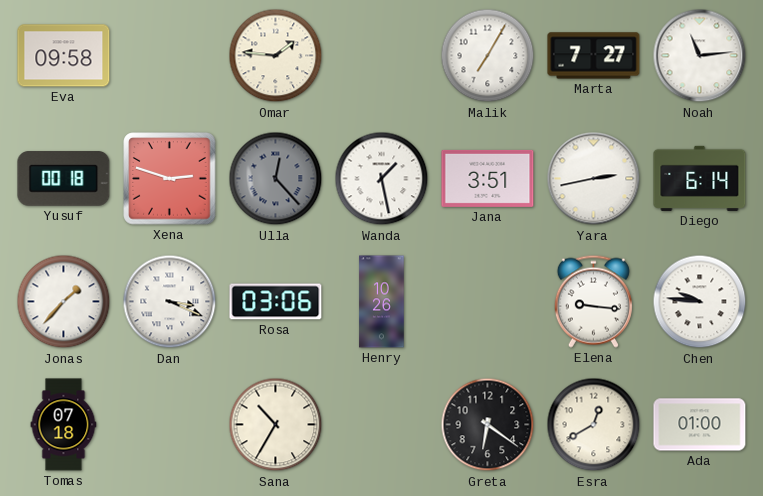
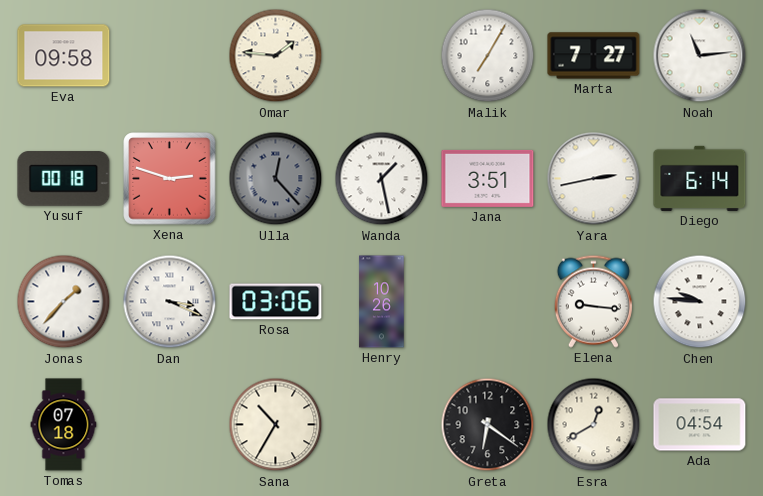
Ada: 01:00 -> 04:54
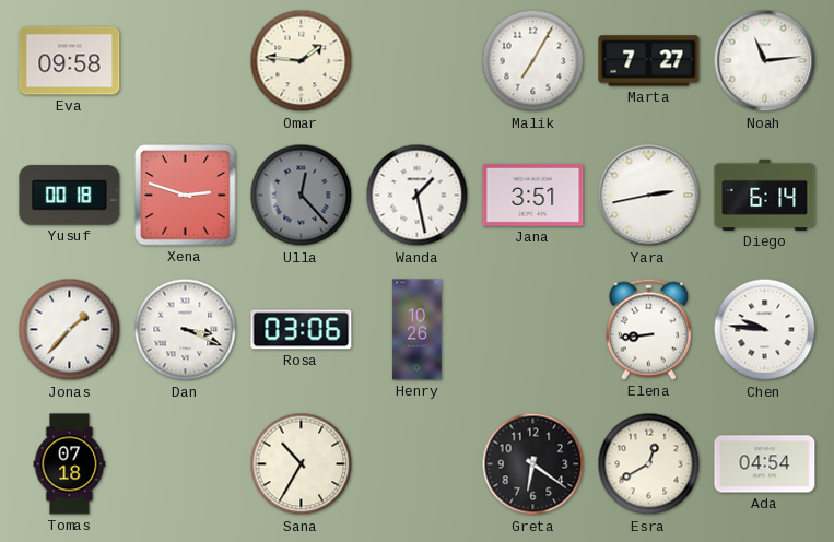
Elena: 9:16 -> 8:44
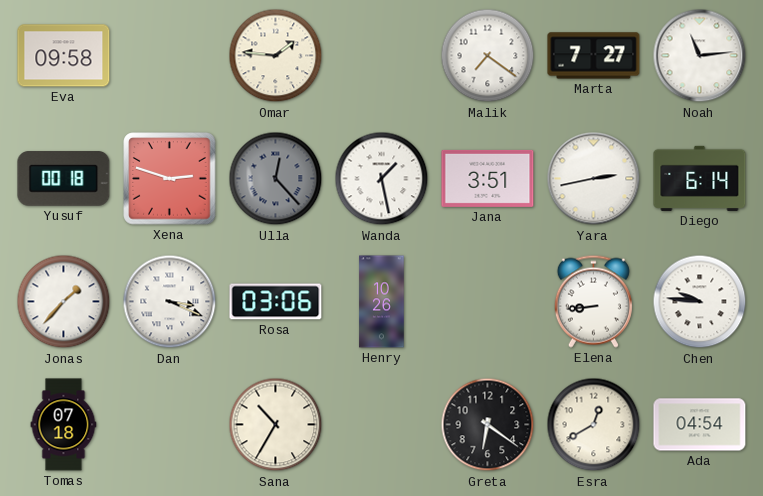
Malik: 7:05 -> 7:21
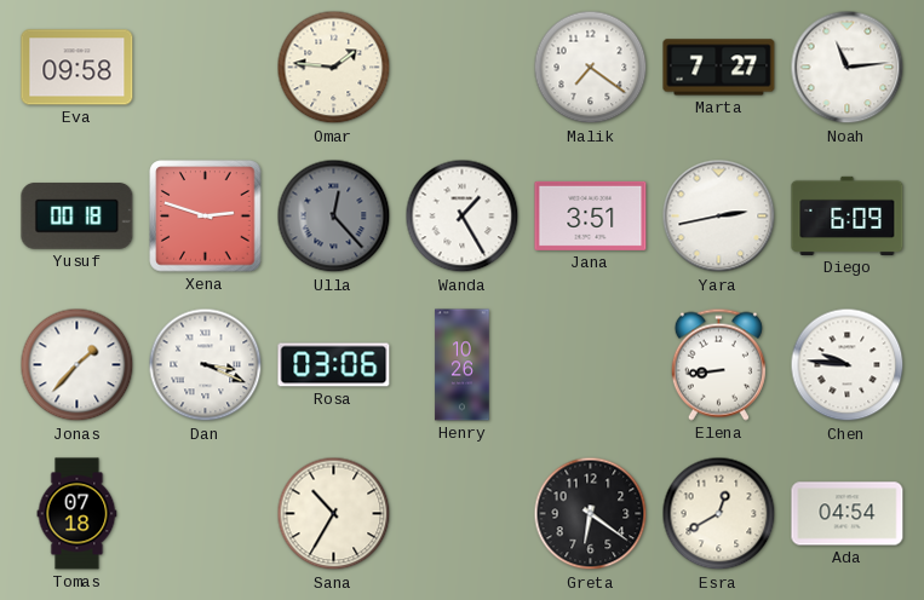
Wanda: 1:28 -> 1:25
Diego: 6:14 -> 6:09
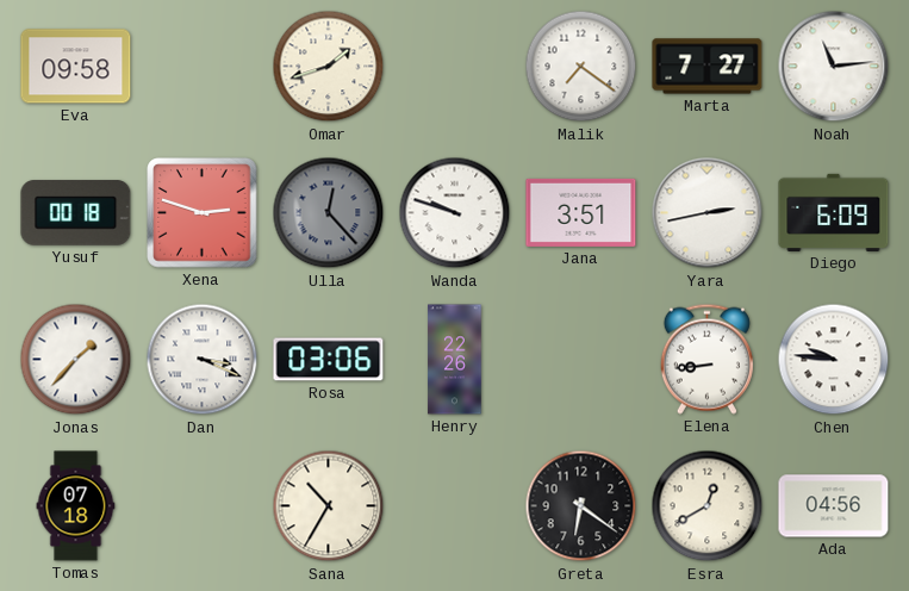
Omar: 1:46 -> 1:42
Wanda: 1:25 -> 9:48
Henry: 10:26 -> 22:26
Ada: 04:54 -> 04:56
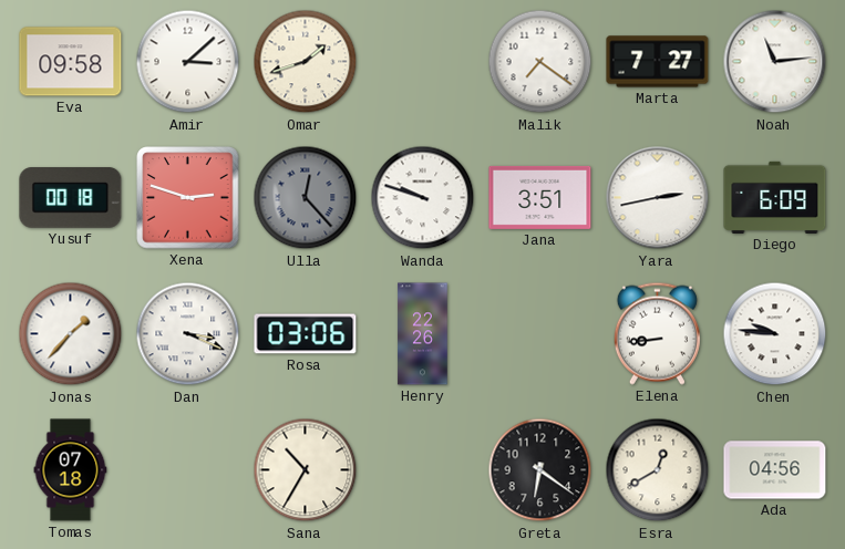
Amir: none -> 3:08
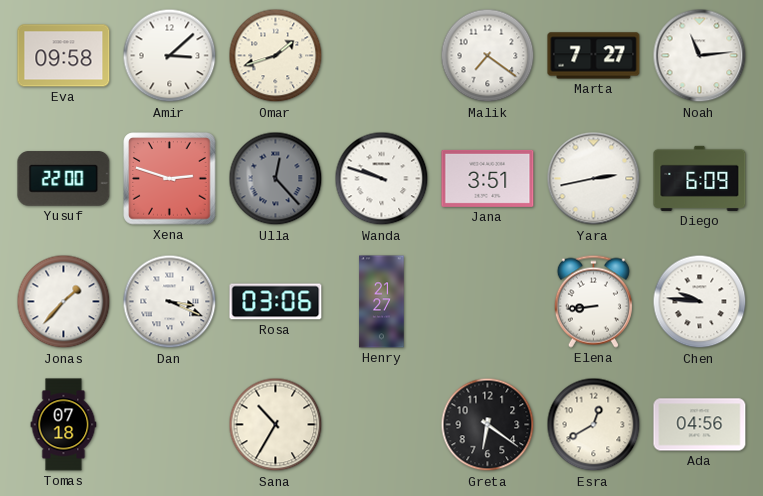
Yusuf: 00:18 -> 22:00
Henry: 22:26 -> 21:27
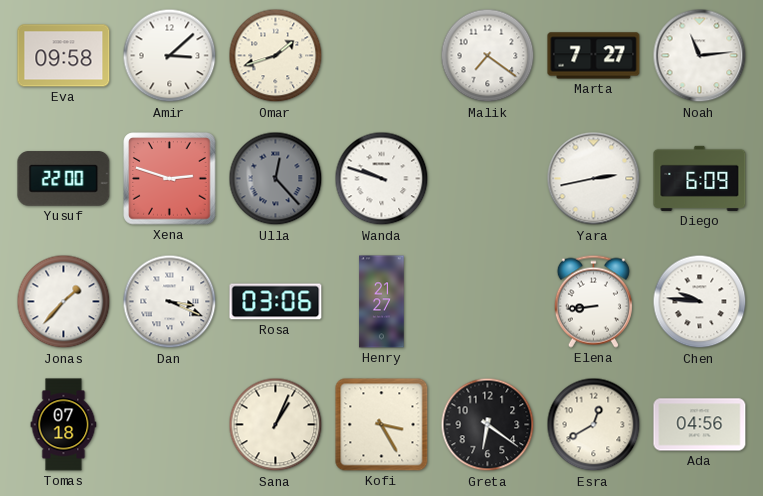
Jana: 3:51 -> none
Sana: 10:35 -> 1:04
Kofi: none -> 3:25
